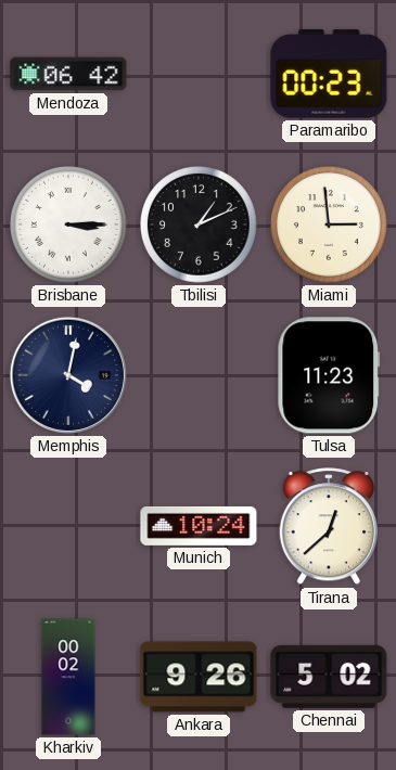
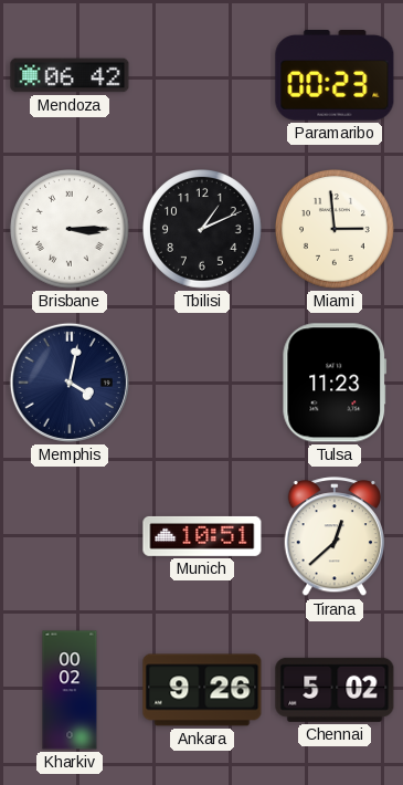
Munich: 10:24 -> 10:51
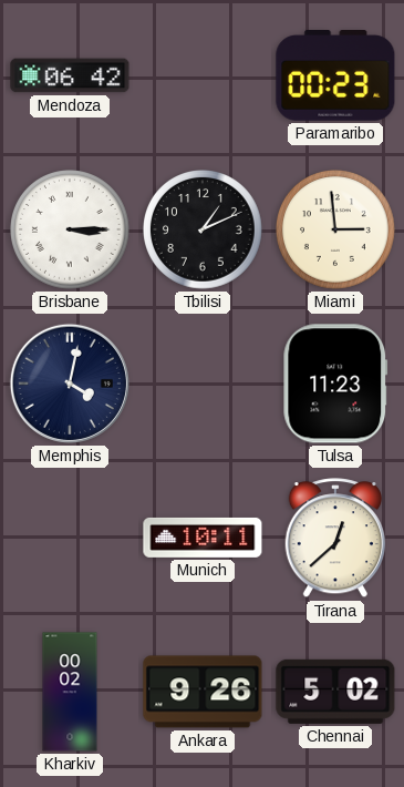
Munich: 10:51 -> 10:11
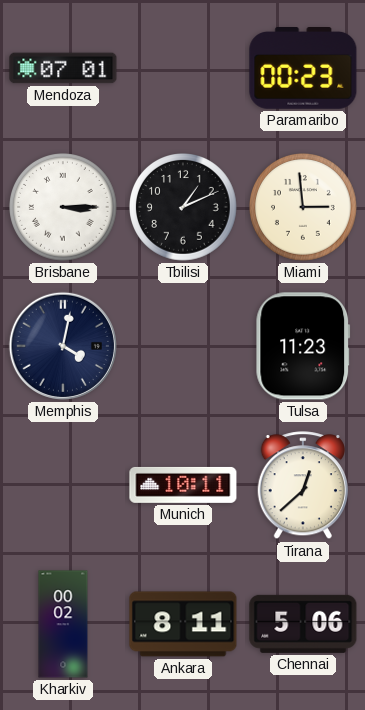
Mendoza: 06:42 -> 07:01
Ankara: 9:26 -> 8:11
Chennai: 5:02 -> 5:06
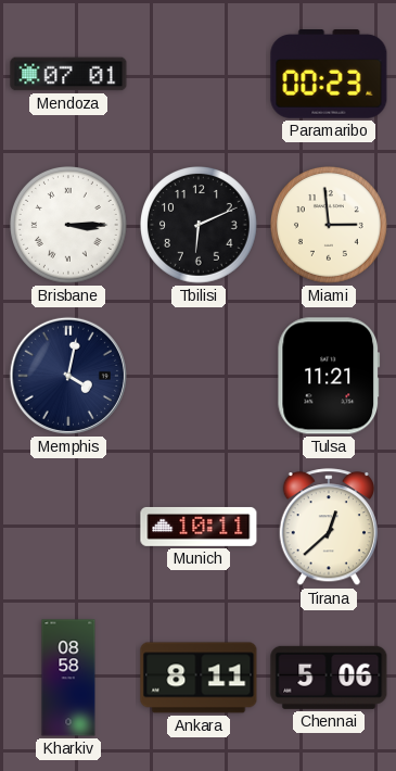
Tbilisi: 1:11 -> 6:11
Tulsa: 11:23 -> 11:21
Kharkiv: 00:02 -> 08:58
